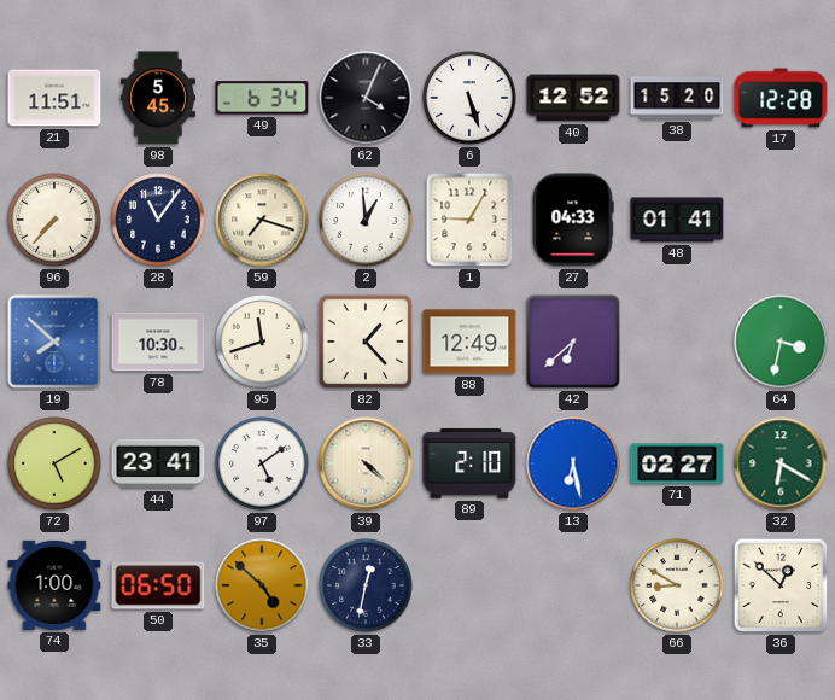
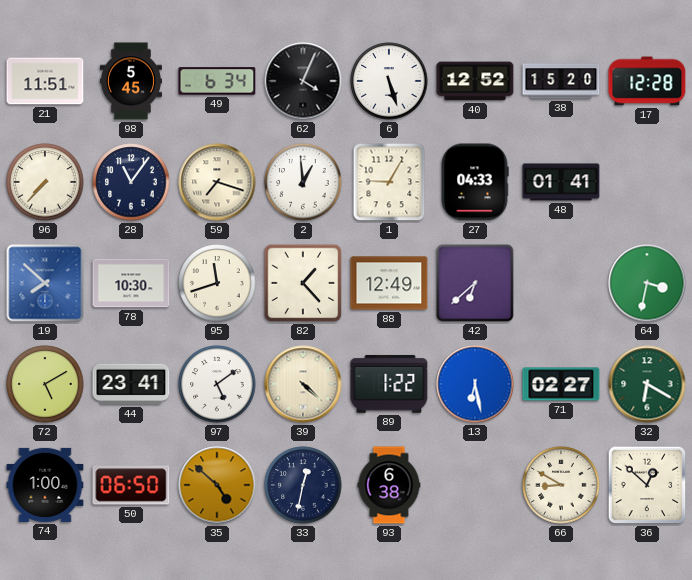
89: 2:10 -> 1:22
93: none -> 6:38
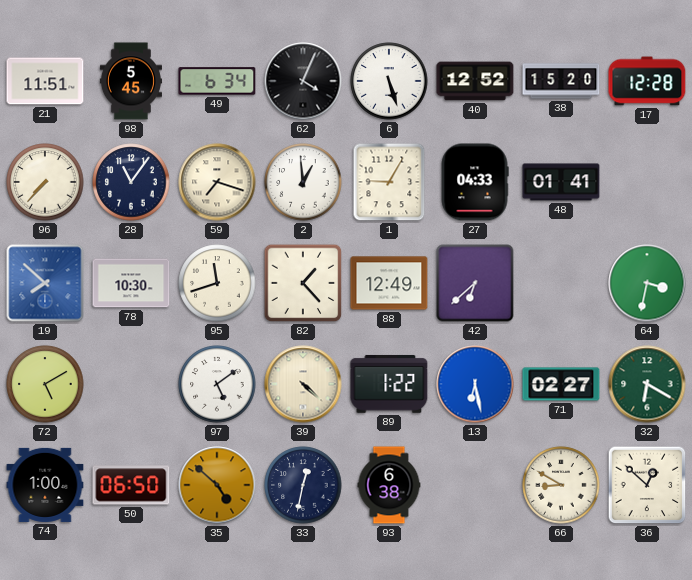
44: 23:41 -> none
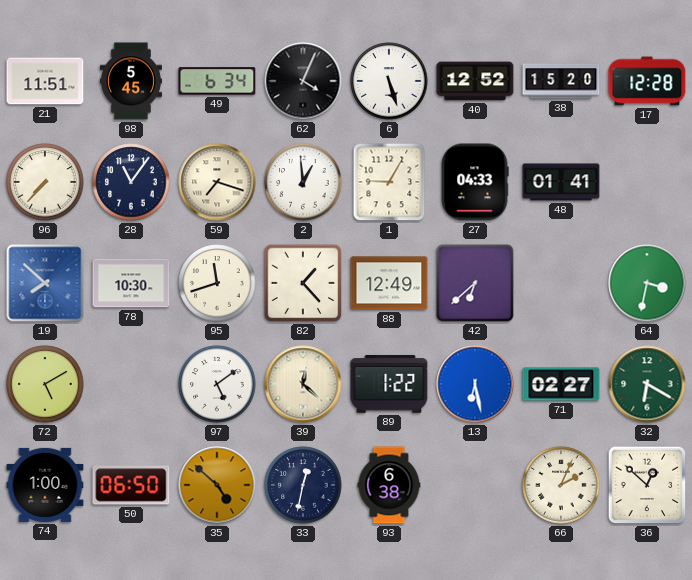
39: 4:22 -> 12:22
66: 8:50 -> 2:04
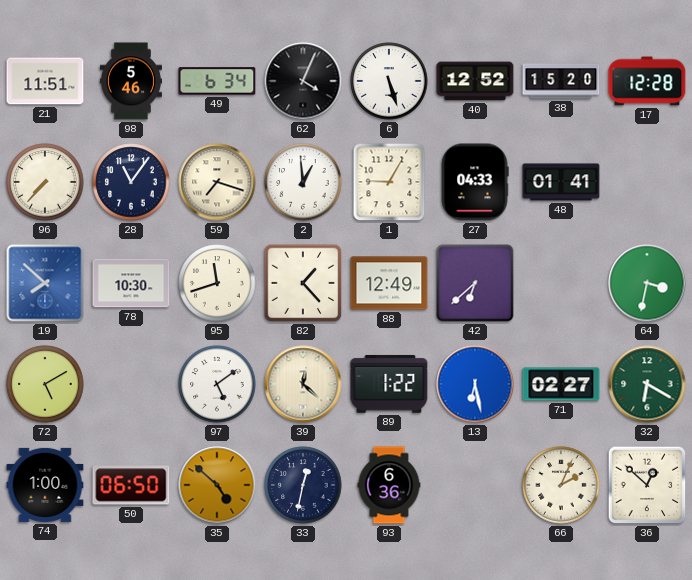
98: 5:45 -> 5:46
93: 6:38 -> 6:36
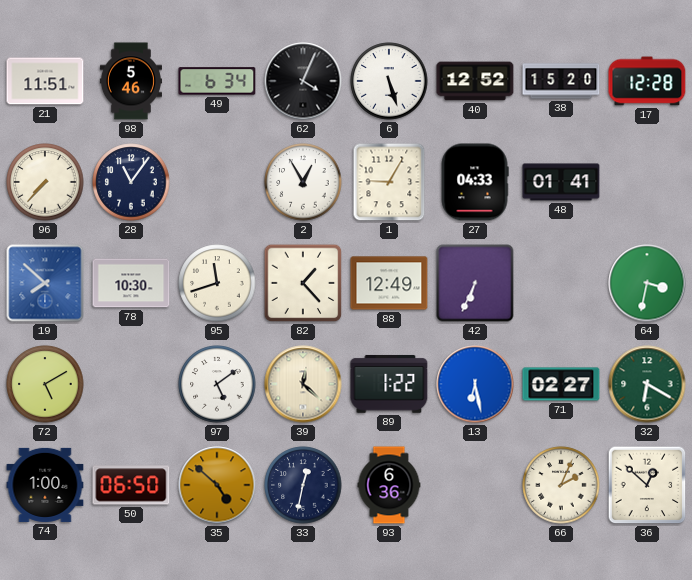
59: 7:18 -> none
2: 12:59 -> 12:55
42: 6:38 -> 6:34
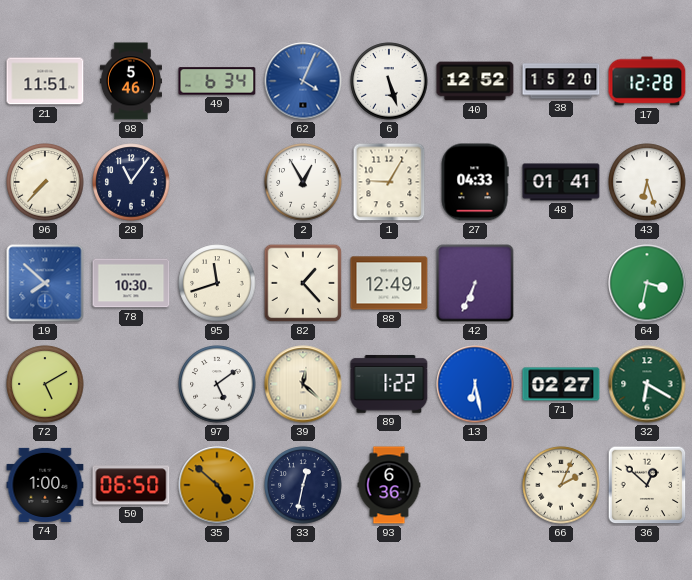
62 dial: black -> blue
43: none -> 6:27
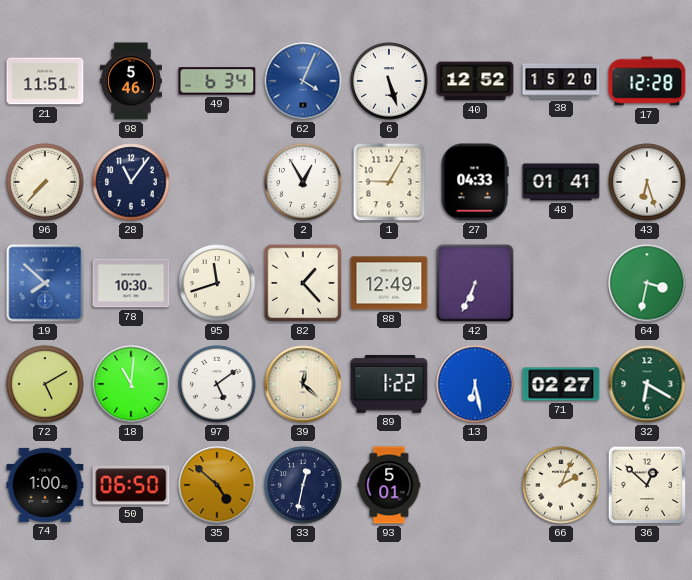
18: none -> 11:01
93: 6:36 -> 5:01
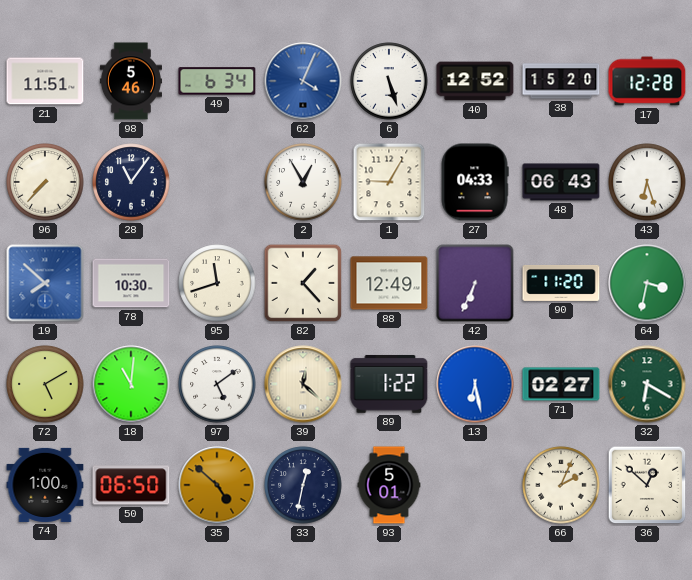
48: 01:41 -> 06:43
90: none -> 11:20
